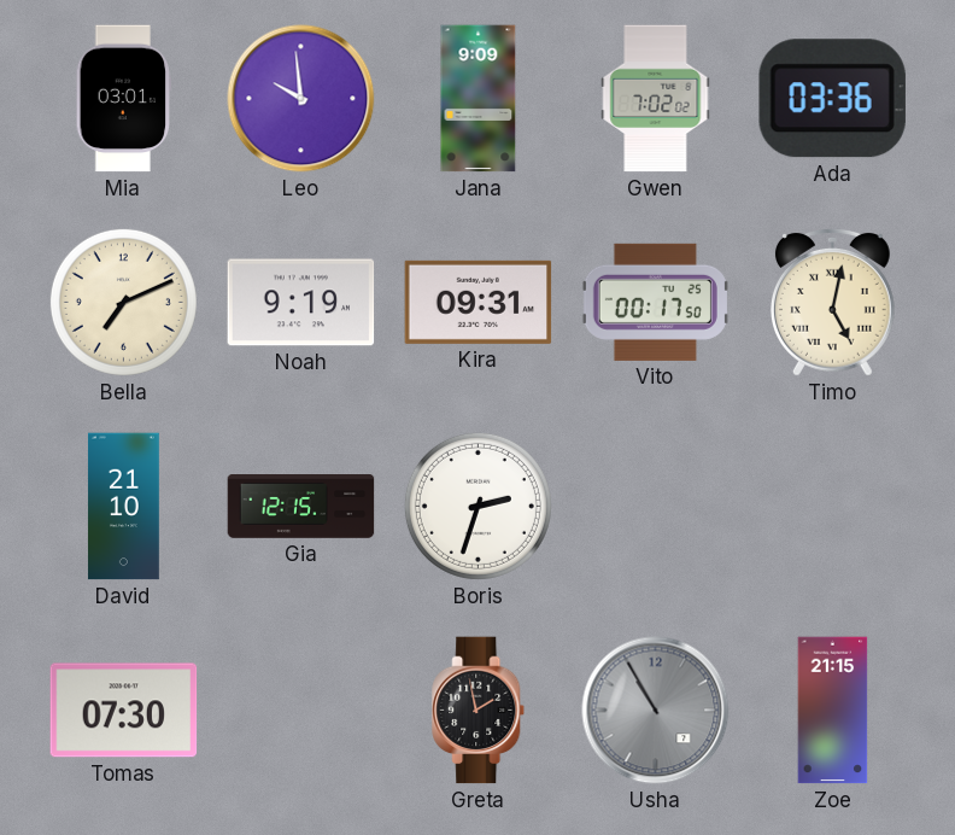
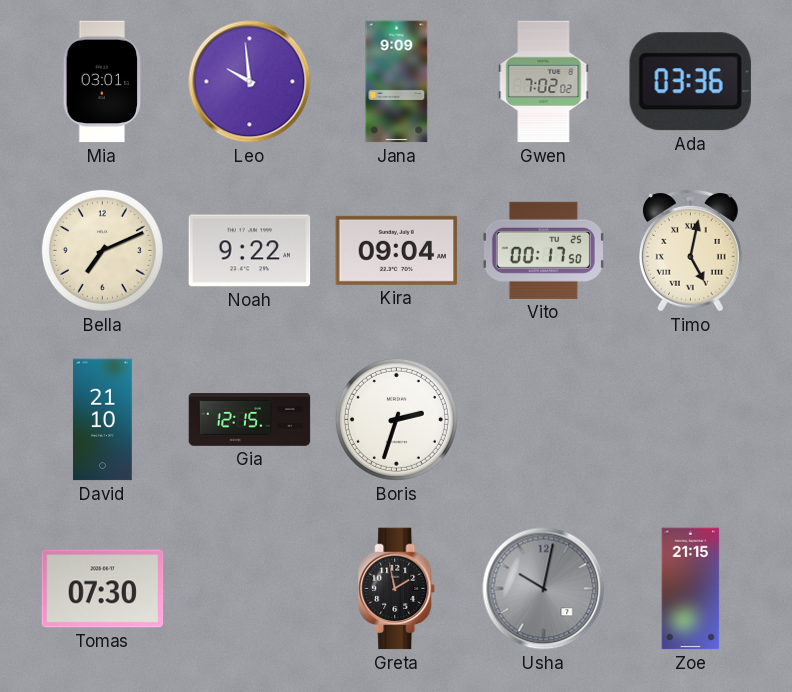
Noah: 9:19 -> 9:22
Kira: 09:31 -> 09:04
Usha: 10:55 -> 10:02
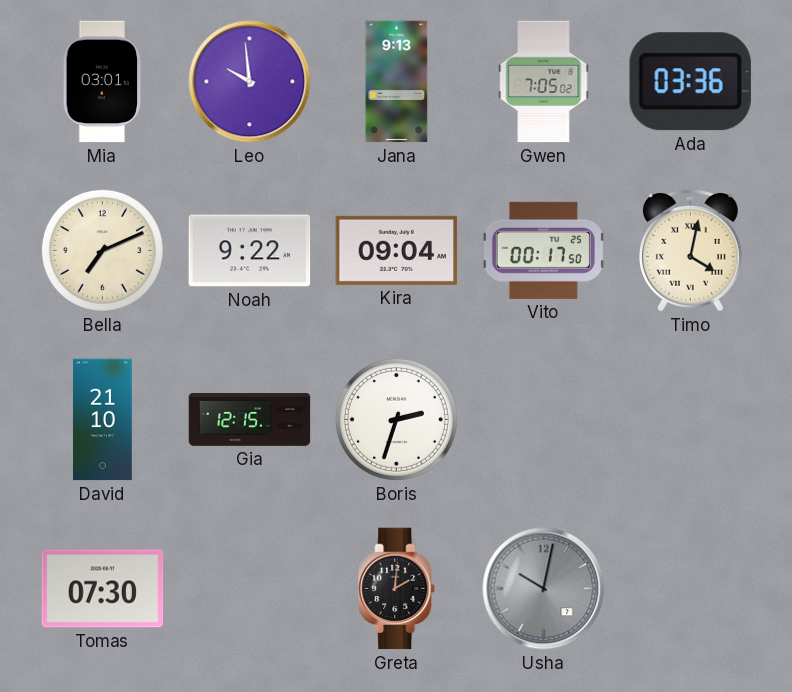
Jana: 9:09 -> 9:13
Gwen: 7:02 -> 7:05
Timo: 5:02 -> 4:02
Greta: 1:58 -> 2:01
Zoe: 21:15 -> none
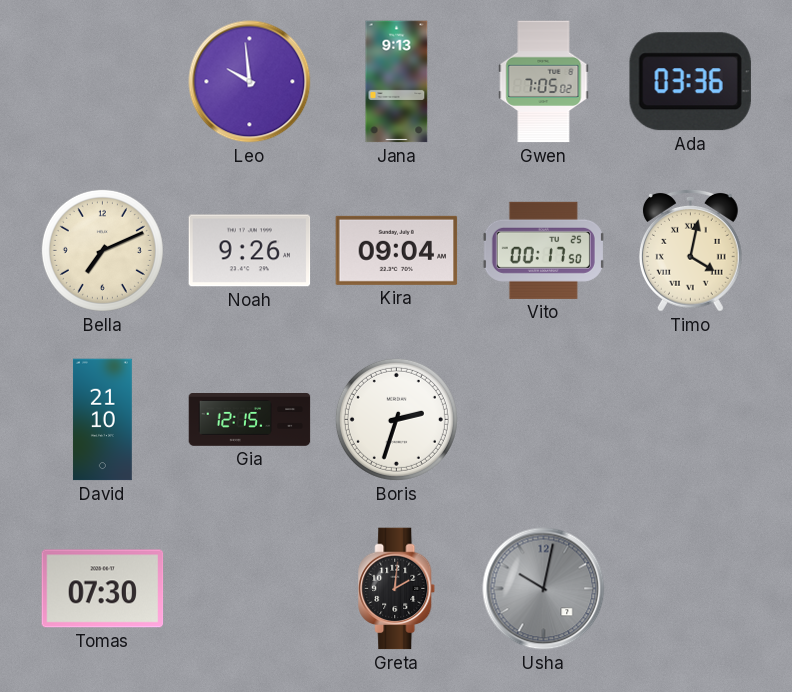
Mia: 03:01 -> none
Noah: 9:22 -> 9:26
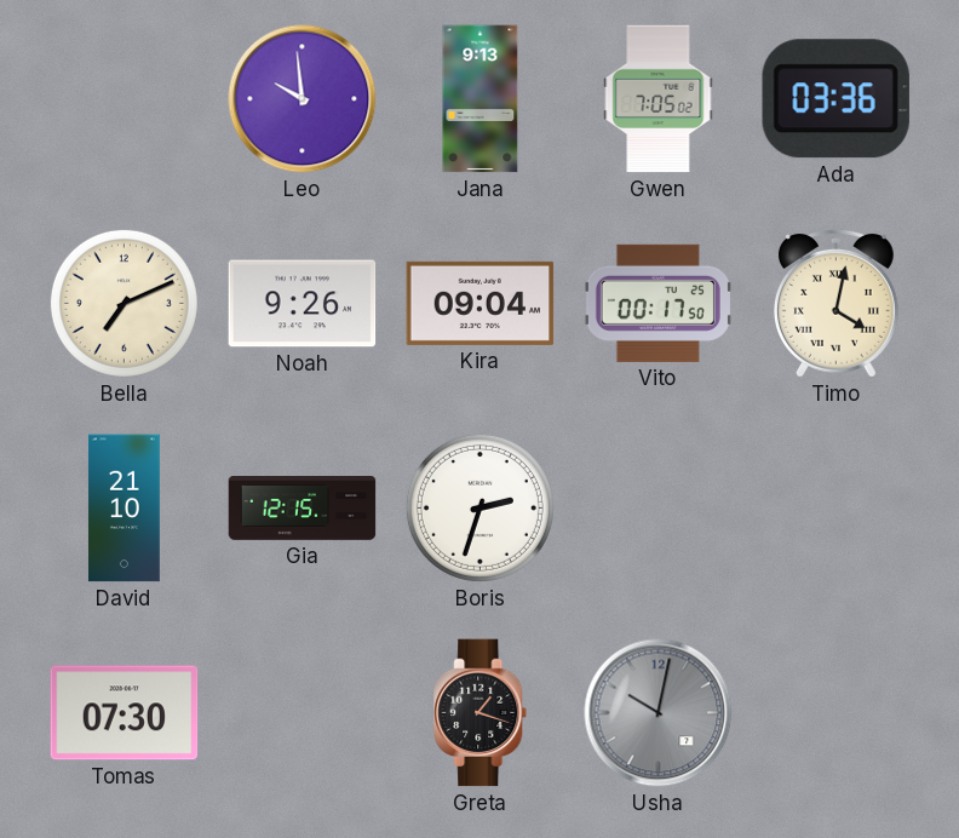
Greta: 2:01 -> 1:18
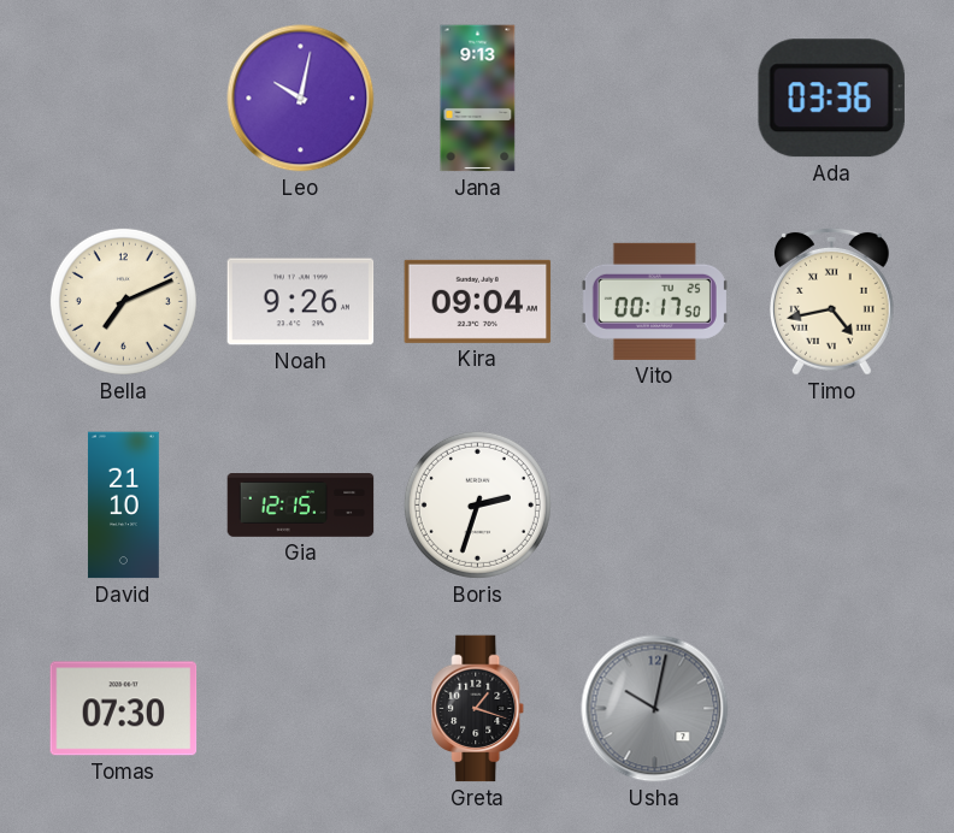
Leo: 9:59 -> 10:02
Gwen: 7:05 -> none
Timo: 4:02 -> 4:43
